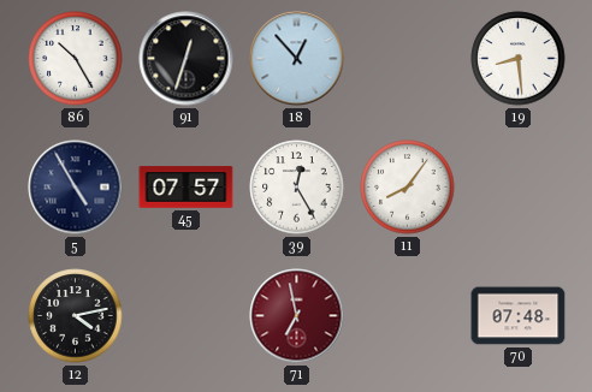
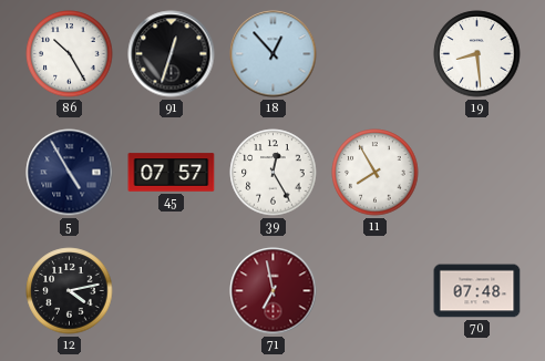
11: 8:06 -> 7:55
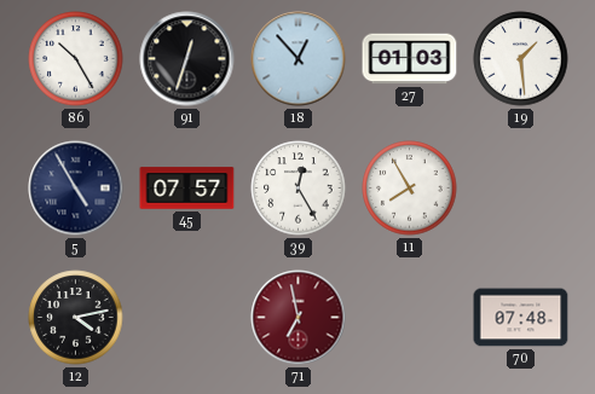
27: none -> 01:03
19: 8:29 -> 1:29
